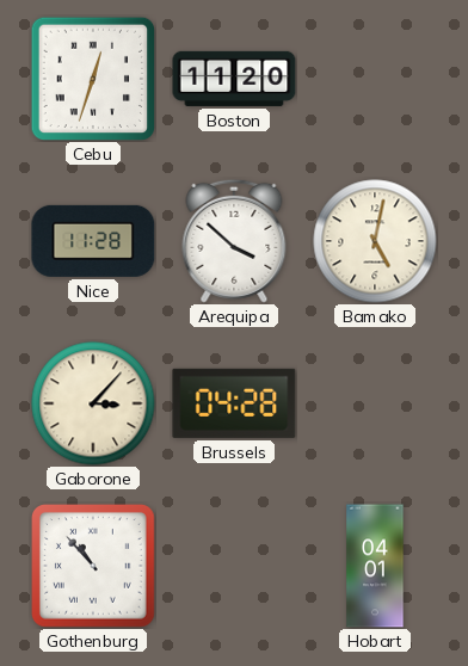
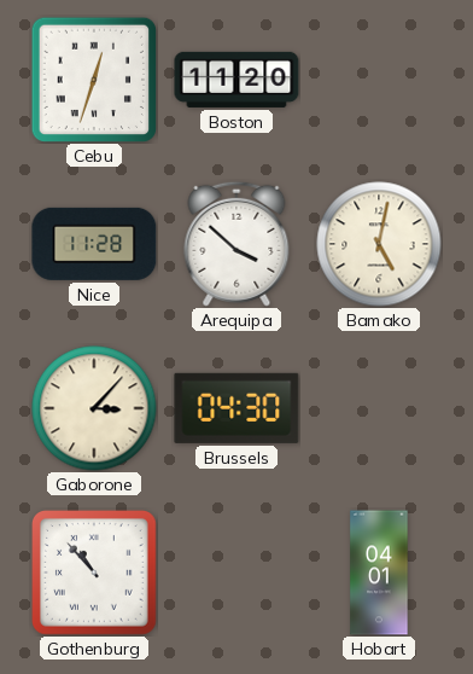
Brussels: 04:28 -> 04:30
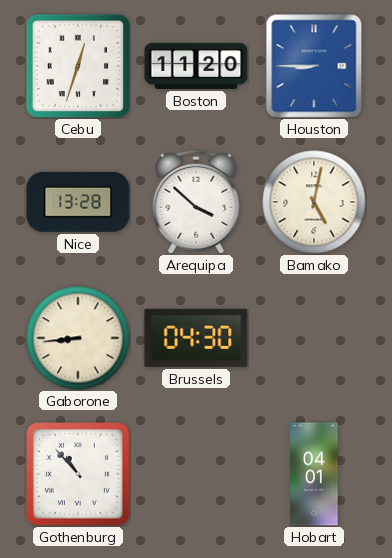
Houston: none -> 8:45
Nice: 11:28 -> 13:28
Gaborone: 3:07 -> 8:44
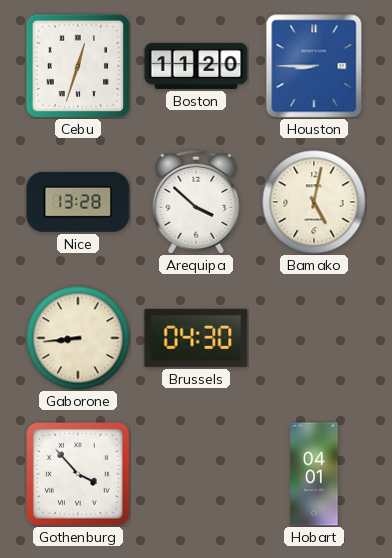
Gothenburg: 10:53 -> 3:53
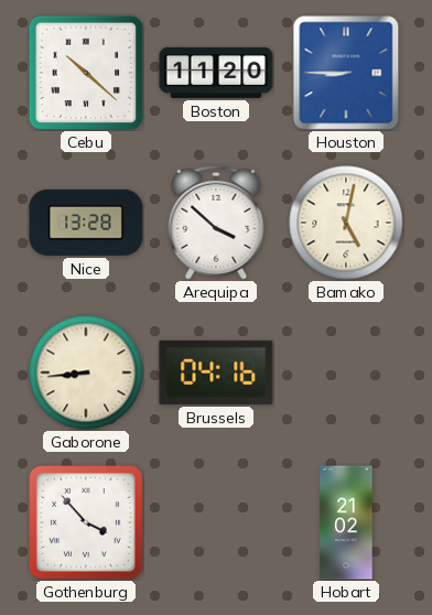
Cebu: 12:33 -> 10:22
Brussels: 04:30 -> 04:16
Hobart: 04:01 -> 21:02
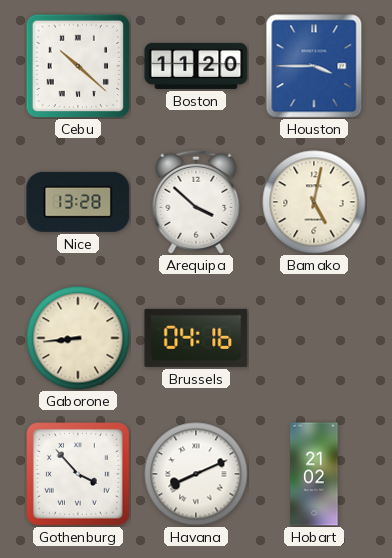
Houston: 8:45 -> 3:45
Havana: none -> 8:11
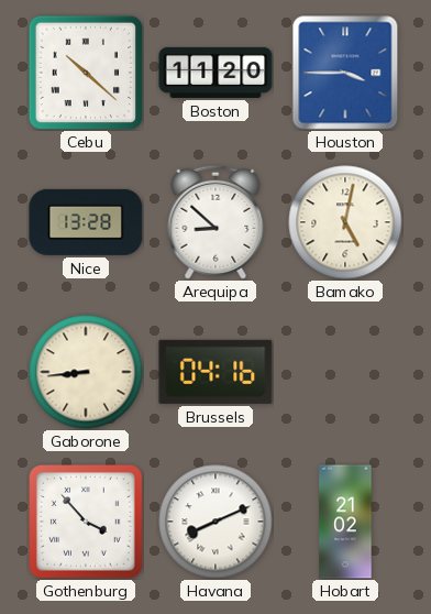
Arequipa: 3:52 -> 8:52
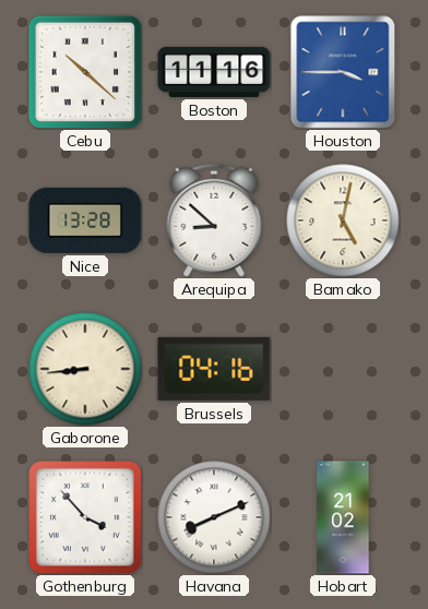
Boston: 11:20 -> 11:16
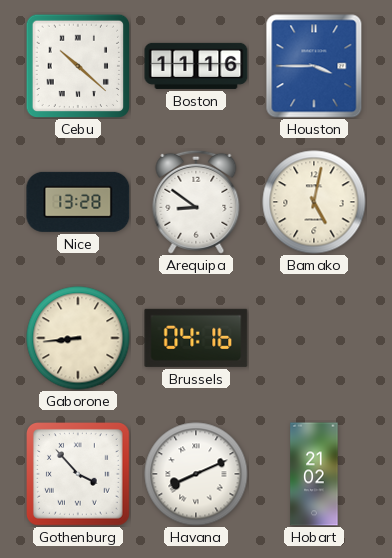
Arequipa: 8:52 -> 8:51
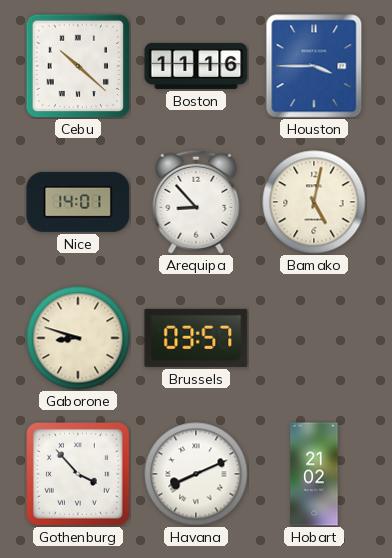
Nice: 13:28 -> 14:01
Arequipa: 8:51 -> 8:53
Gaborone: 8:44 -> 8:48
Brussels: 04:16 -> 03:57
